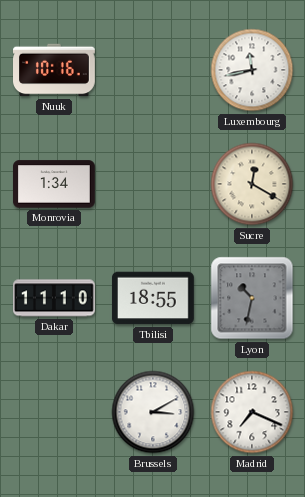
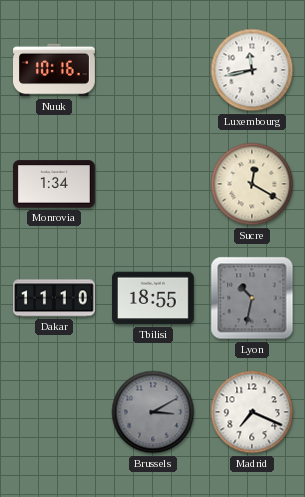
Brussels dial: white -> grey
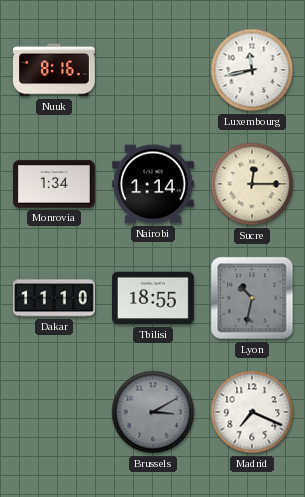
Nuuk: 10:16 -> 8:16
Nairobi: none -> 1:14
Sucre: 12:20 -> 12:15
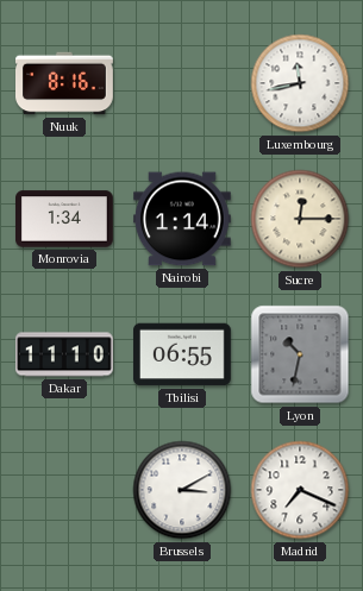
Tbilisi: 18:55 -> 06:55
Brussels dial: grey -> white
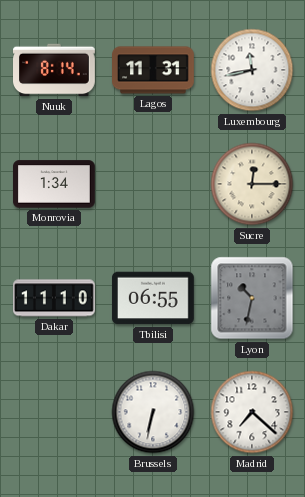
Nuuk: 8:16 -> 8:14
Lagos: none -> 11:31
Nairobi: 1:14 -> none
Brussels: 3:10 -> 6:32
Madrid: 7:19 -> 7:22
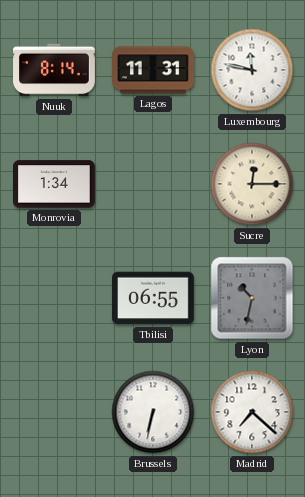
Luxembourg: 11:43 -> 11:47
Dakar: 11:10 -> none
